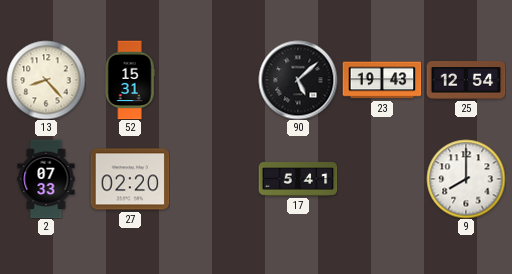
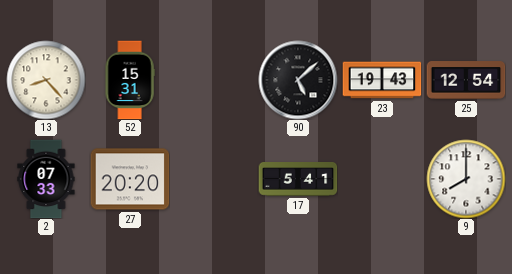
27: 02:20 -> 20:20
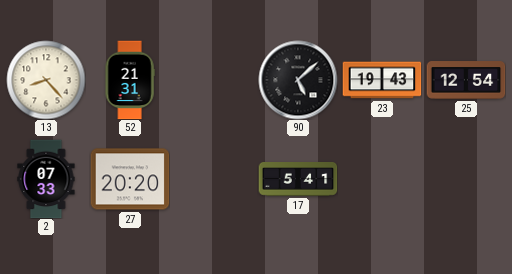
52: 15:31 -> 21:31
9: 8:00 -> none
